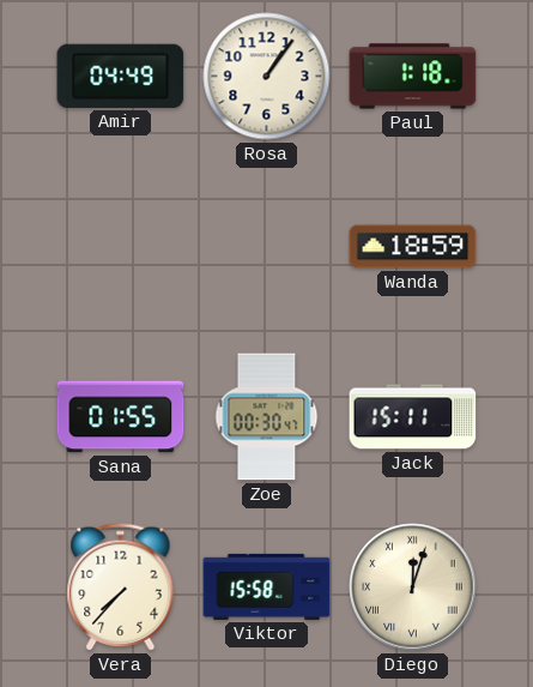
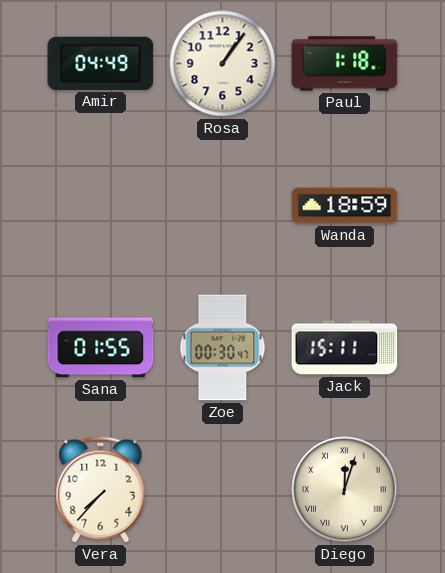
Viktor: 15:58 -> none
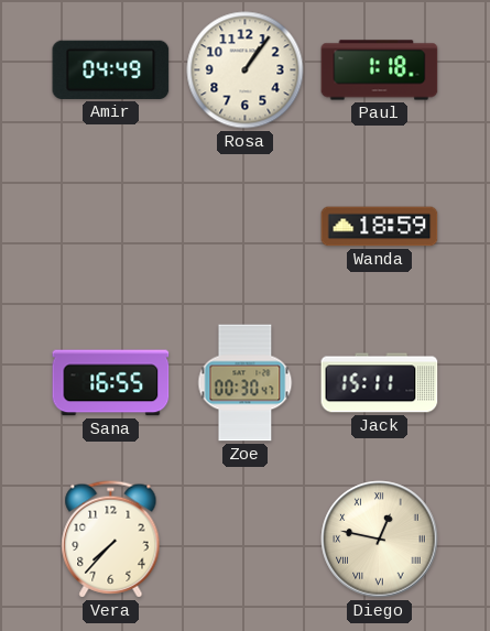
Sana: 01:55 -> 16:55
Diego: 12:03 -> 12:47
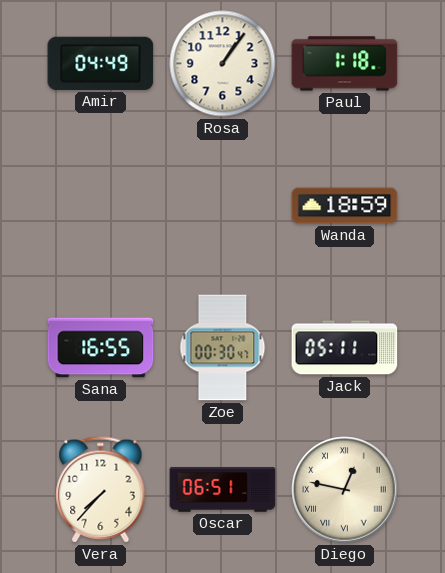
Jack: 15:11 -> 05:11
Oscar: none -> 06:51
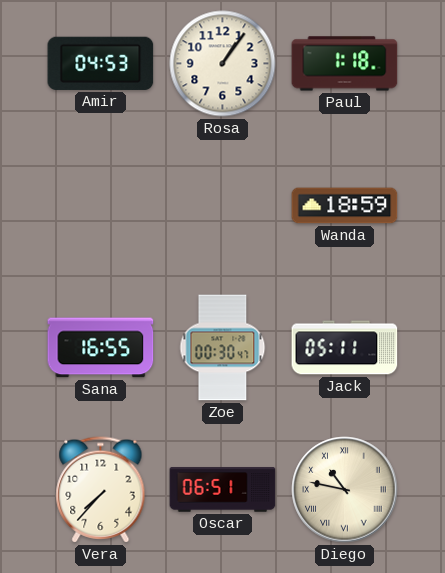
Amir: 04:49 -> 04:53
Diego: 12:47 -> 10:47
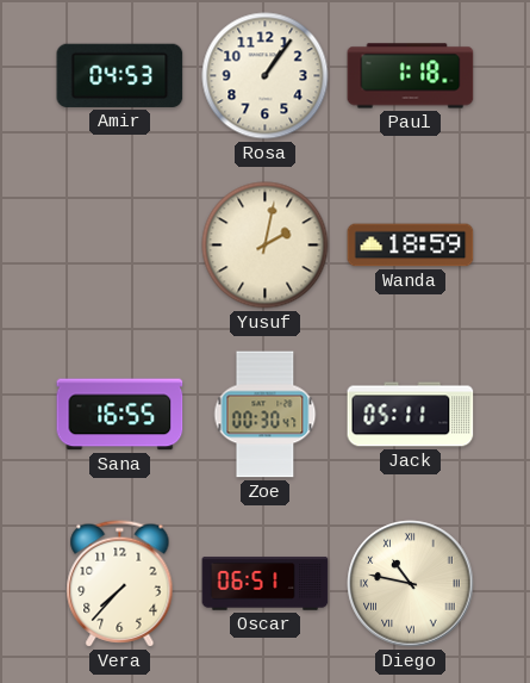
Yusuf: none -> 2:02
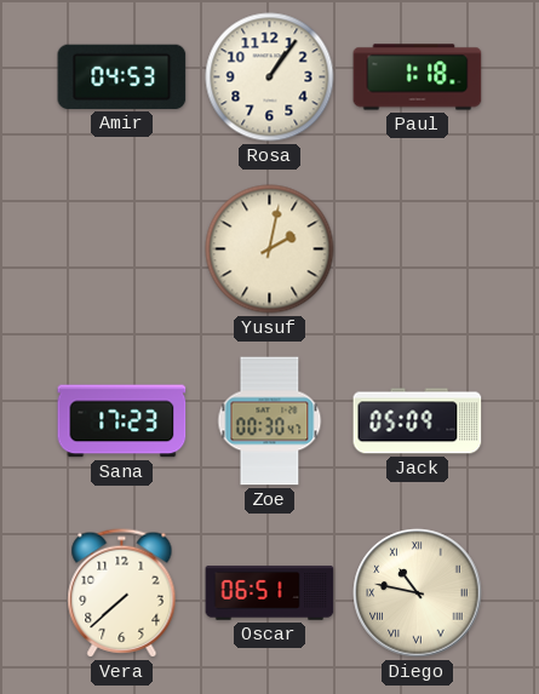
Wanda: 18:59 -> none
Sana: 16:55 -> 17:23
Jack: 05:11 -> 05:09
Vera: 7:37 -> 7:38
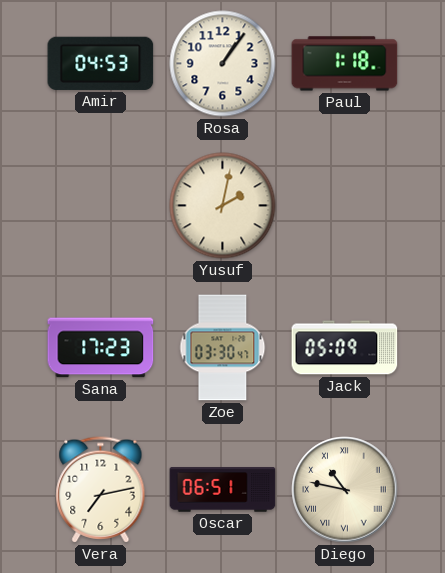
Zoe: 00:30 -> 03:30
Vera: 7:38 -> 7:13
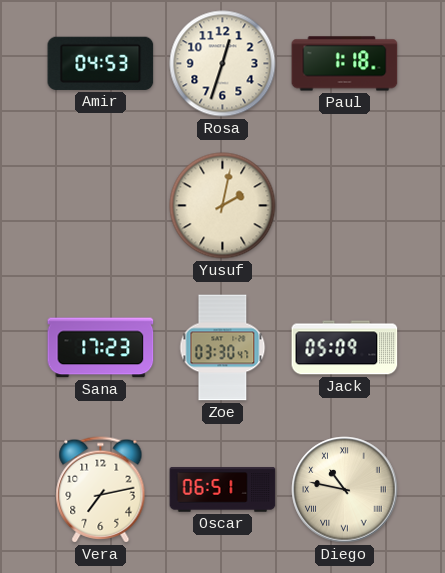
Rosa: 1:06 -> 12:33
